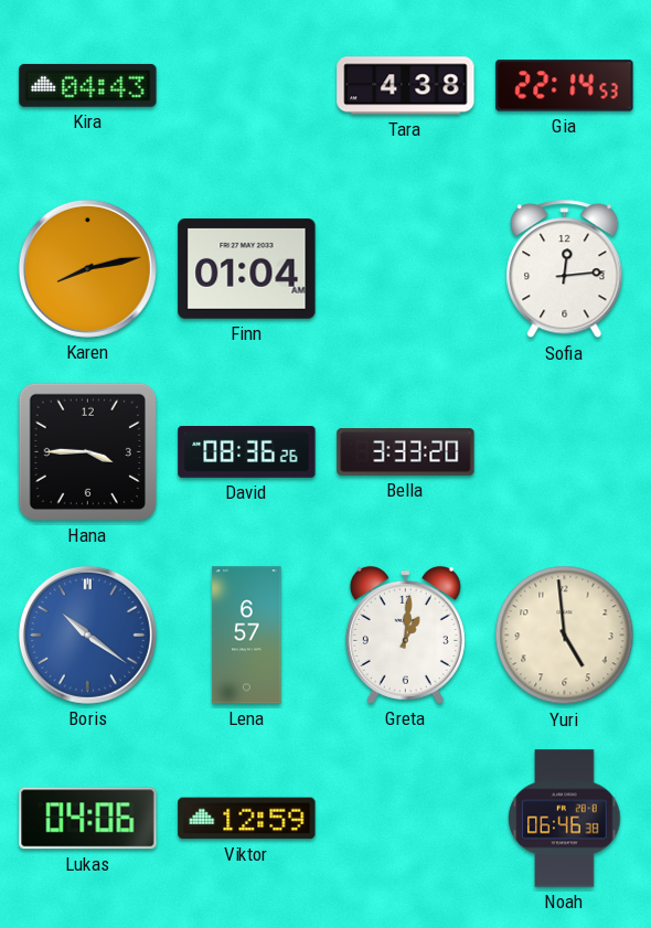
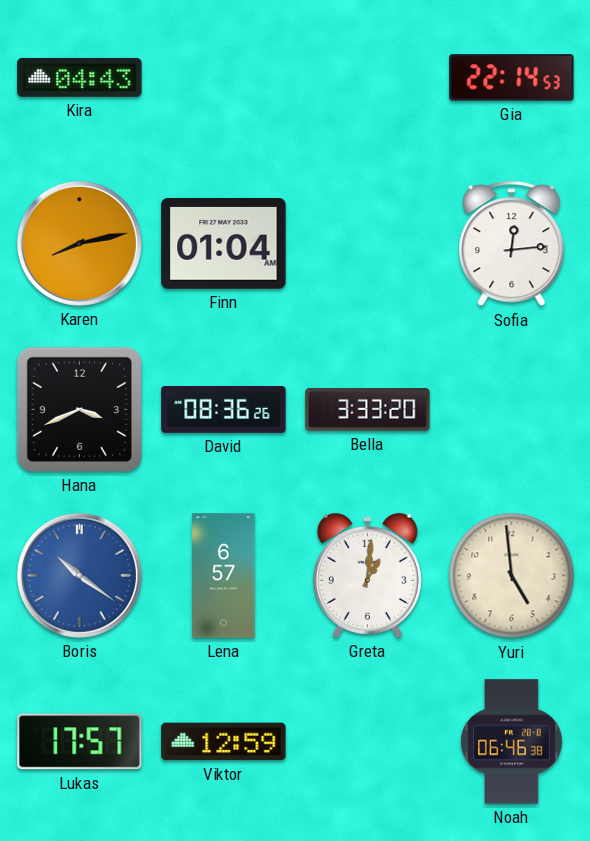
Tara: 4:38 -> none
Hana: 3:45 -> 3:41
Lukas: 04:06 -> 17:57
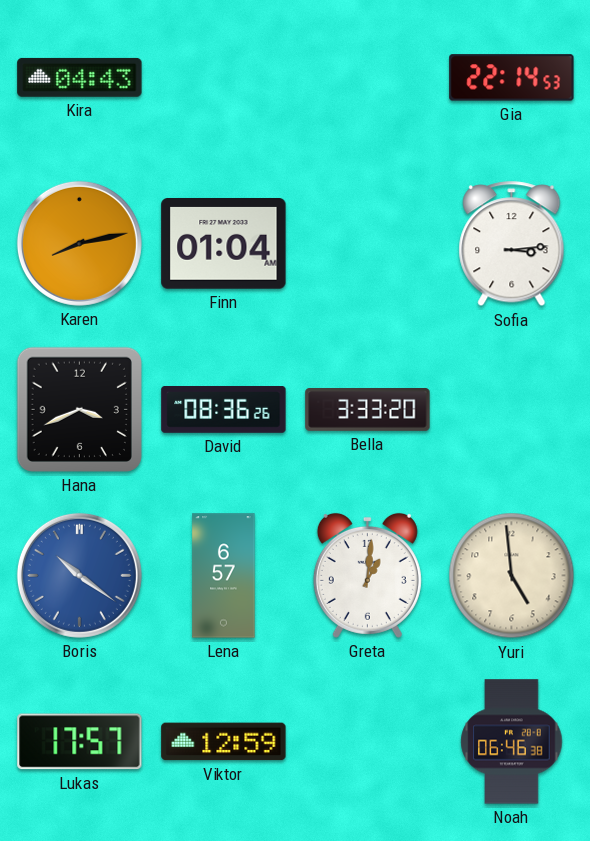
Sofia: 12:14 -> 3:14
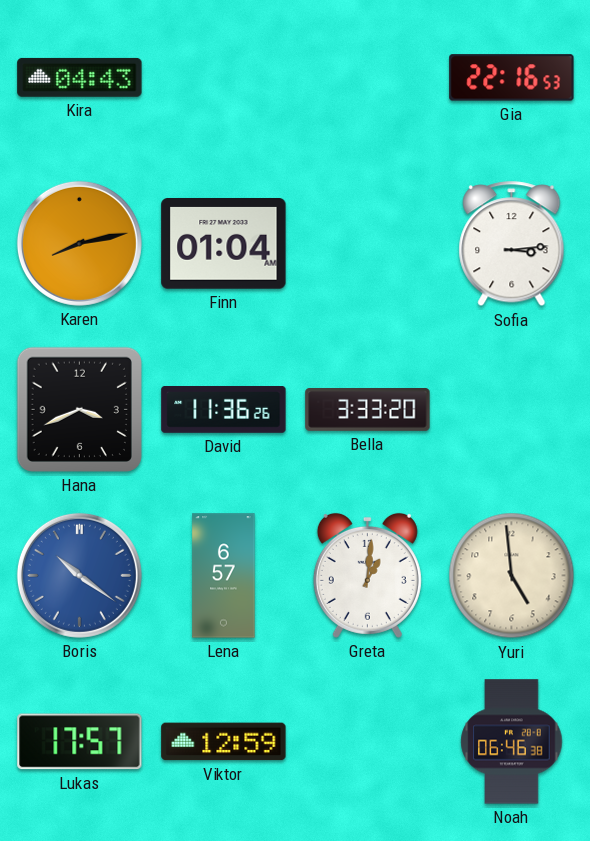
Gia: 22:14 -> 22:16
David: 08:36 -> 11:36
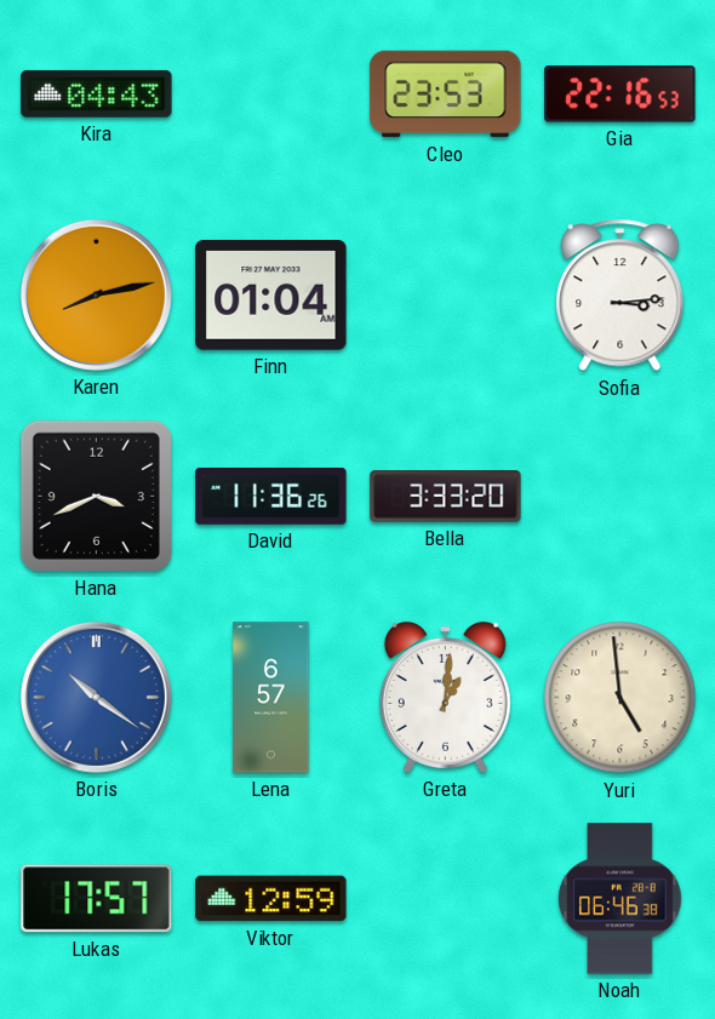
Cleo: none -> 23:53
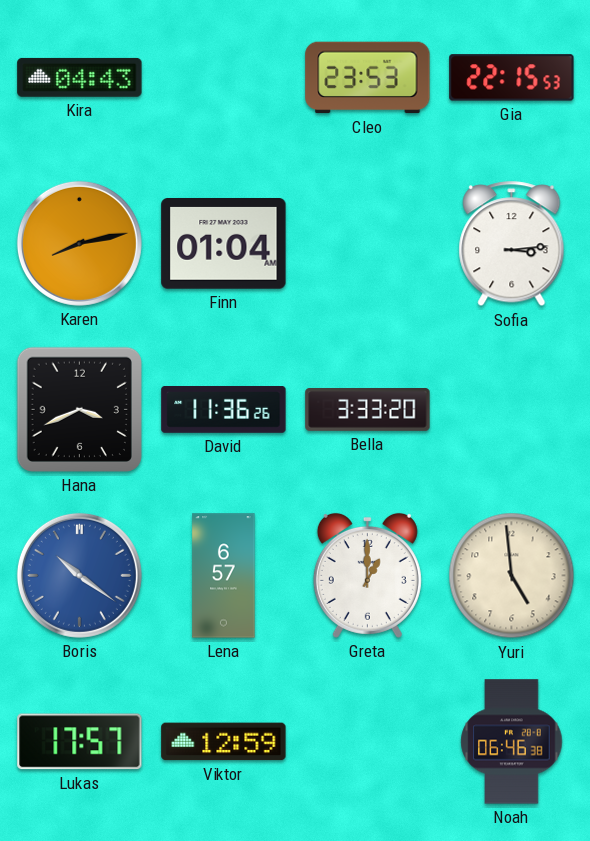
Gia: 22:16 -> 22:15
Greta: 1:01 -> 1:00
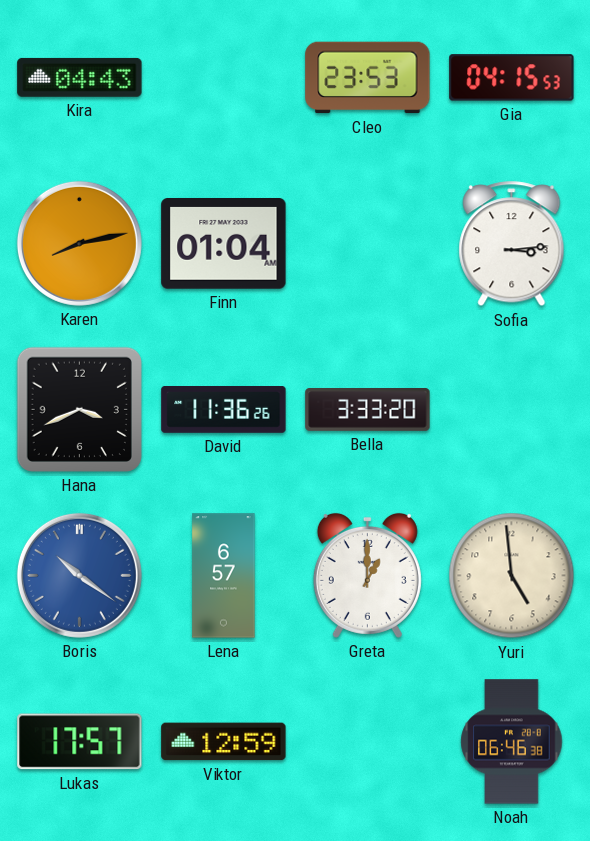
Gia: 22:15 -> 04:15
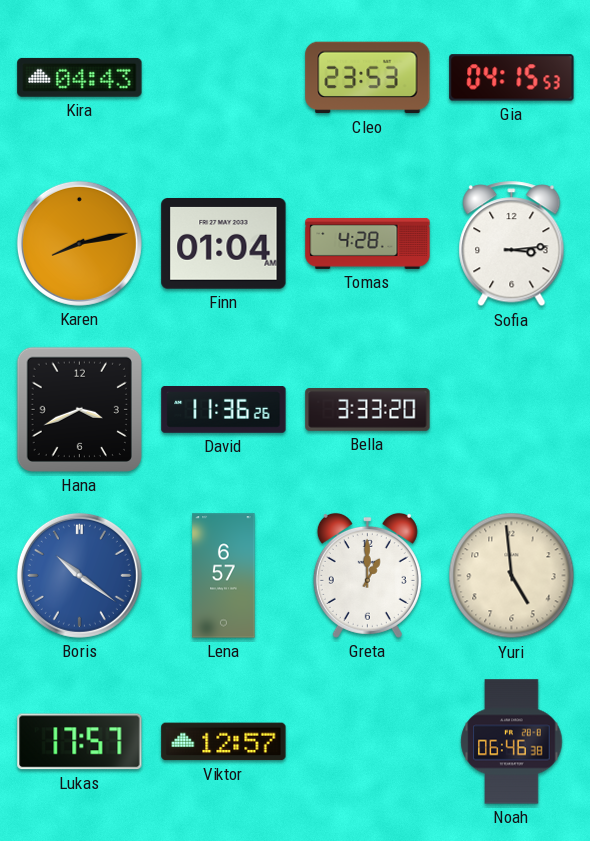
Tomas: none -> 4:28
Viktor: 12:59 -> 12:57
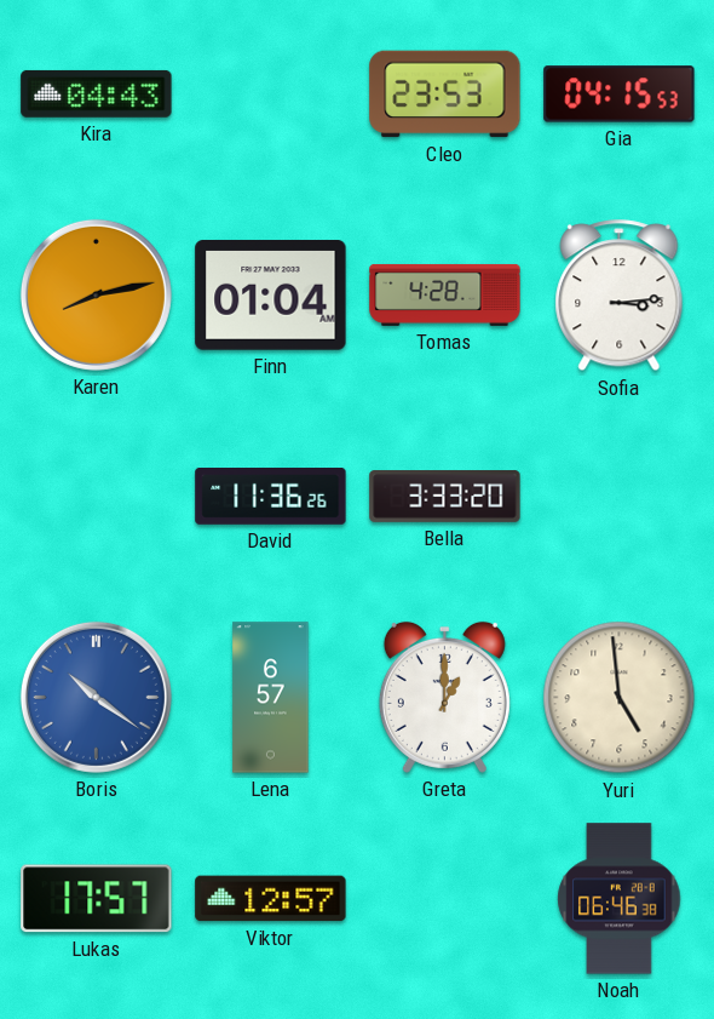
Hana: 3:41 -> none
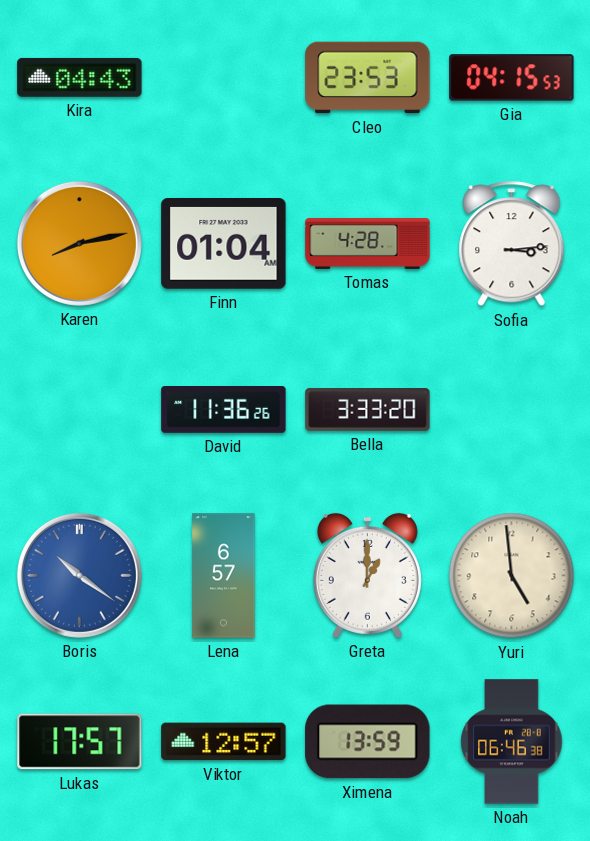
Ximena: none -> 13:59
